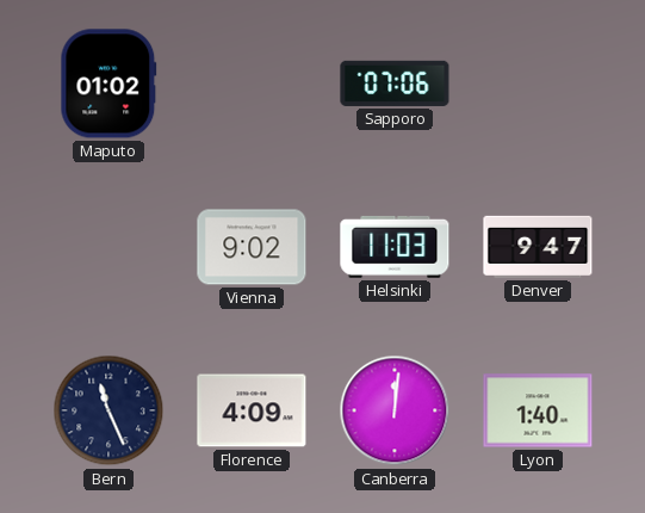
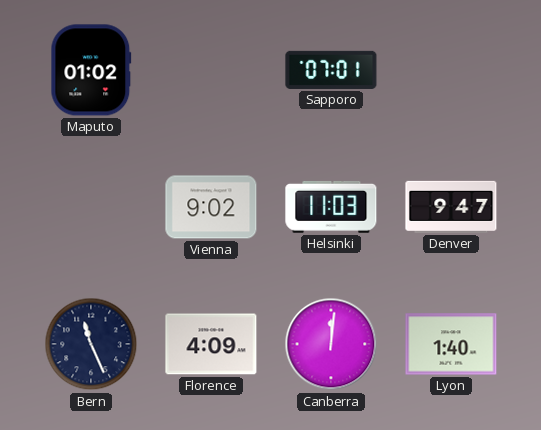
Sapporo: 07:06 -> 07:01
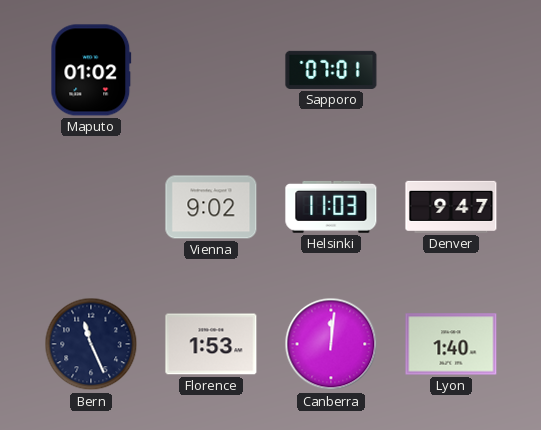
Florence: 4:09 -> 1:53
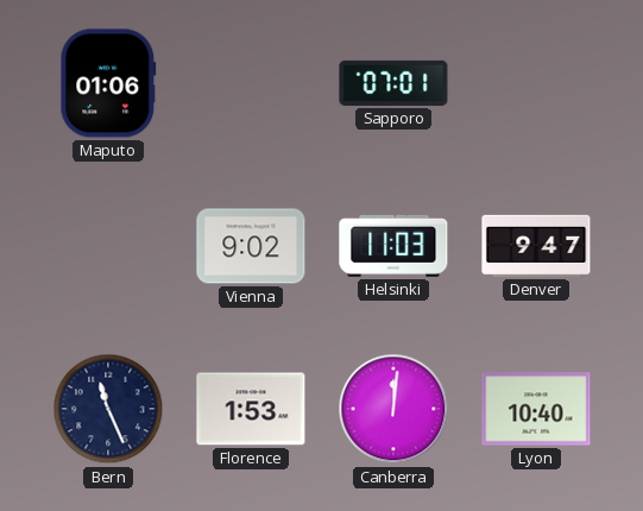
Maputo: 01:02 -> 01:06
Lyon: 1:40 -> 10:40
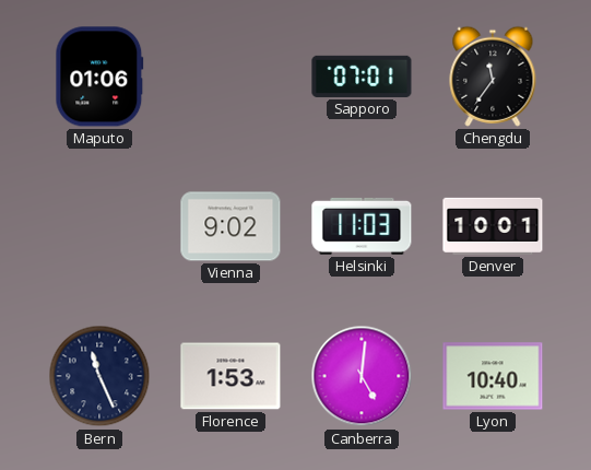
Chengdu: none -> 11:36
Denver: 9:47 -> 10:01
Canberra: 12:01 -> 5:01
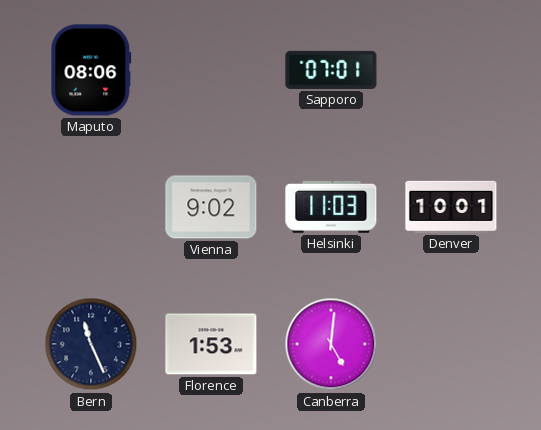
Maputo: 01:06 -> 08:06
Chengdu: 11:36 -> none
Lyon: 10:40 -> none
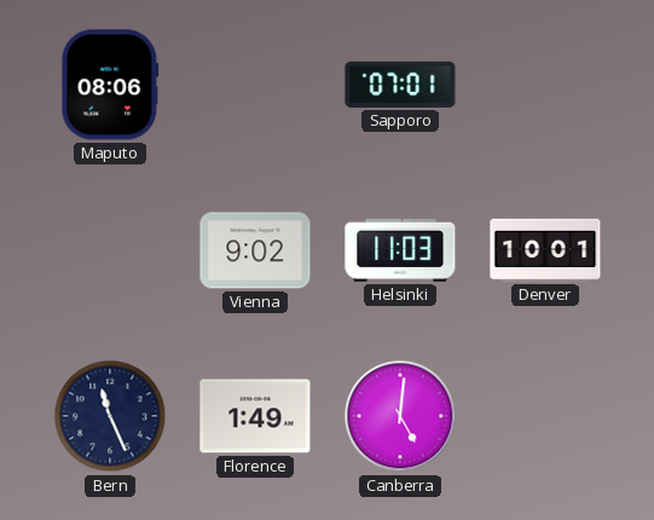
Florence: 1:53 -> 1:49
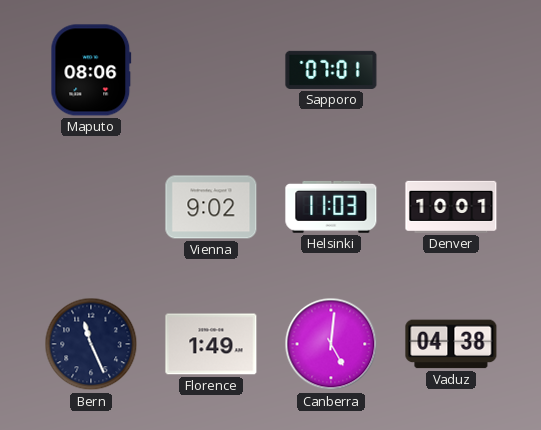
Vaduz: none -> 04:38
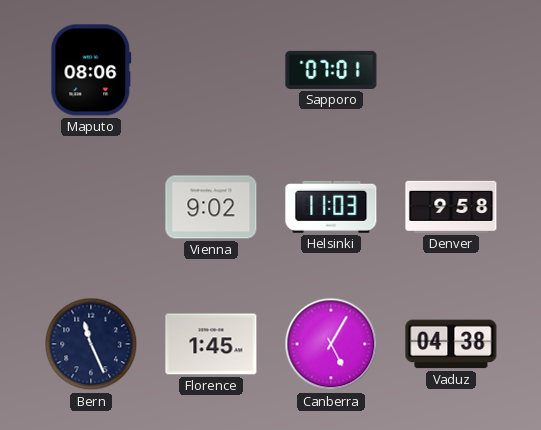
Denver: 10:01 -> 9:58
Florence: 1:49 -> 1:45
Canberra: 5:01 -> 5:05
